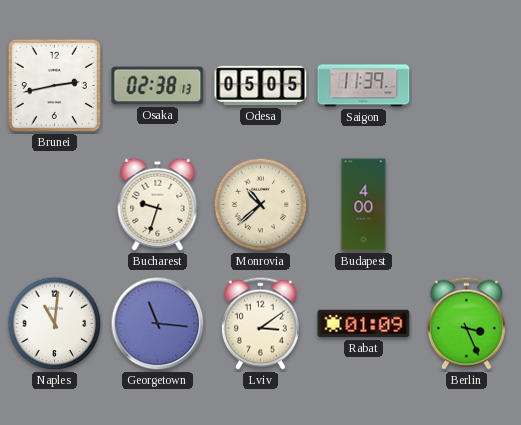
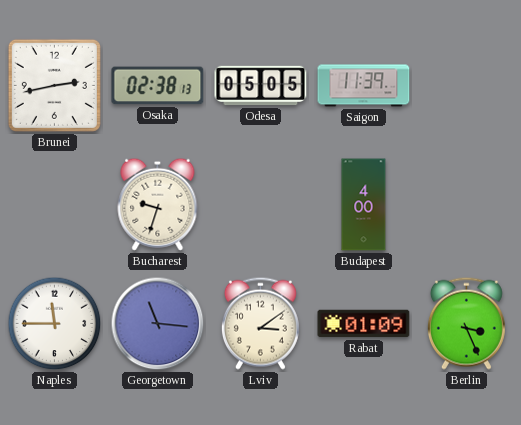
Monrovia: 10:38 -> none
Naples: 11:01 -> 11:45
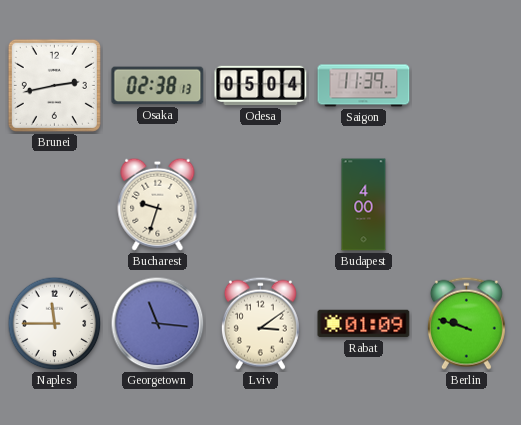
Odesa: 05:05 -> 05:04
Berlin: 3:26 -> 9:48
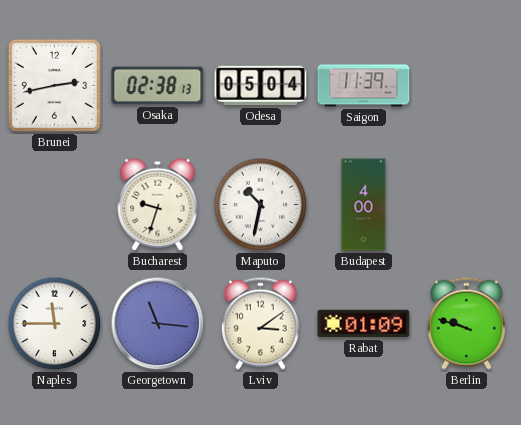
Maputo: none -> 10:32
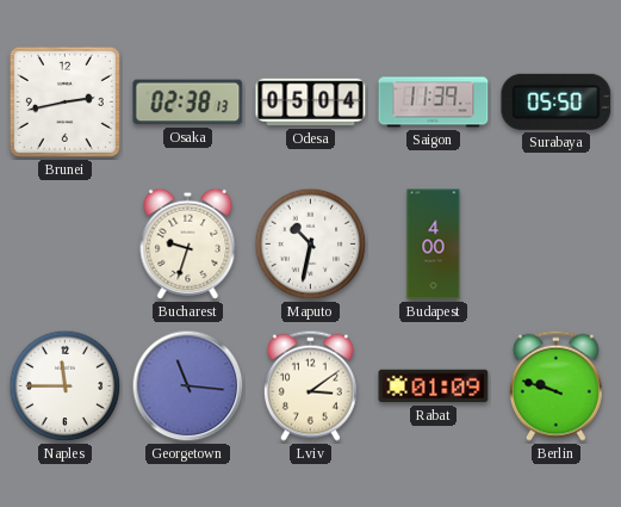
Surabaya: none -> 05:50
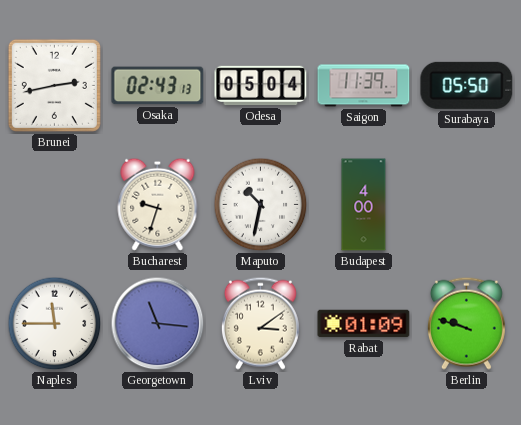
Osaka: 02:38 -> 02:43
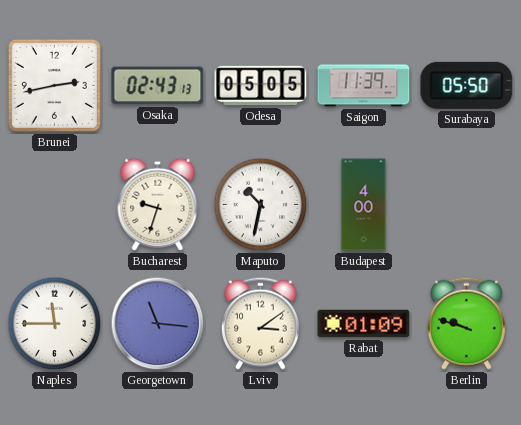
Odesa: 05:04 -> 05:05
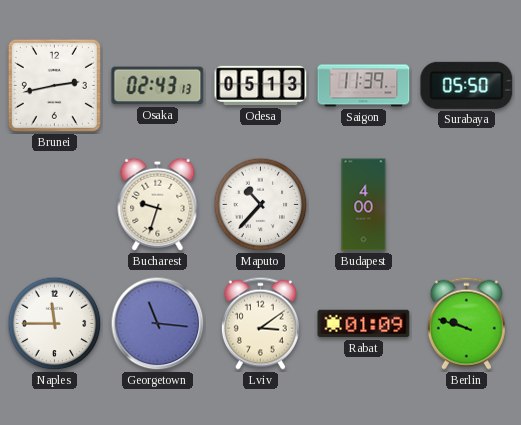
Odesa: 05:05 -> 05:13
Maputo: 10:32 -> 10:37
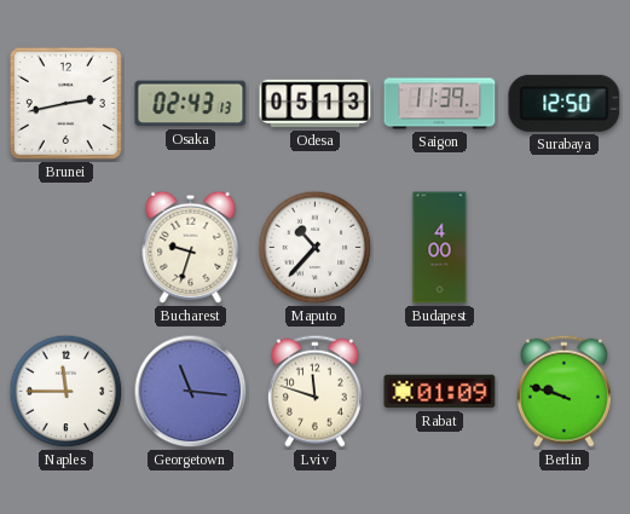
Surabaya: 05:50 -> 12:50
Lviv: 3:09 -> 11:48
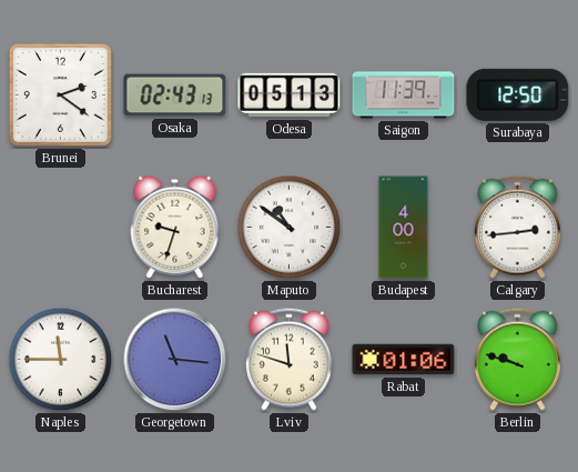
Brunei: 2:43 -> 2:21
Maputo: 10:37 -> 10:51
Calgary: none -> 2:44
Rabat: 01:09 -> 01:06
